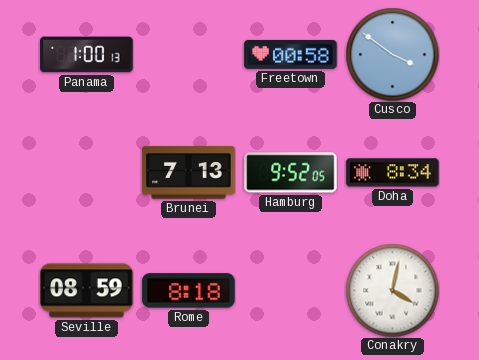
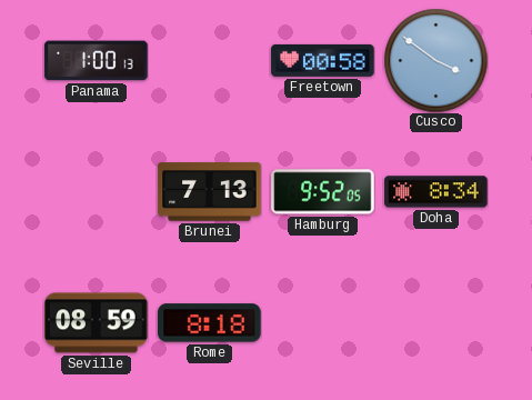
Conakry: 4:02 -> none
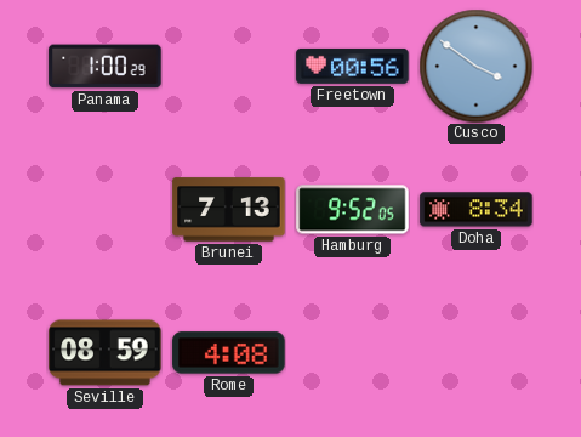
Panama: 1:00:13 -> 1:00:29
Freetown: 00:58 -> 00:56
Rome: 8:18 -> 4:08
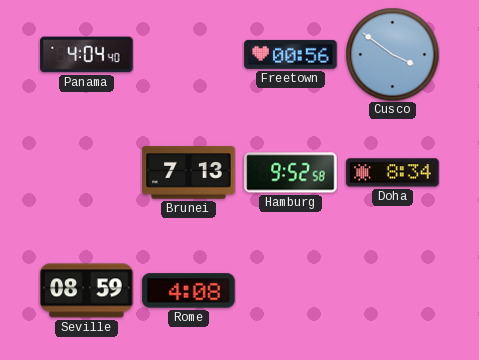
Panama: 1:00 -> 4:04
Hamburg: 9:52:05 -> 9:52:58
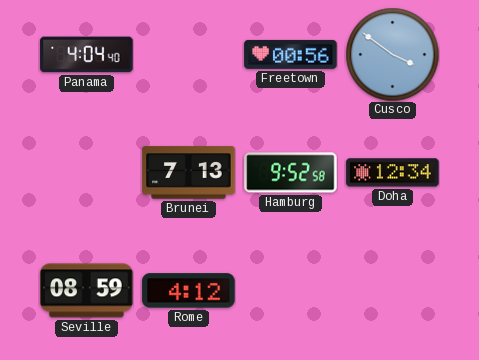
Doha: 8:34 -> 12:34
Rome: 4:08 -> 4:12
